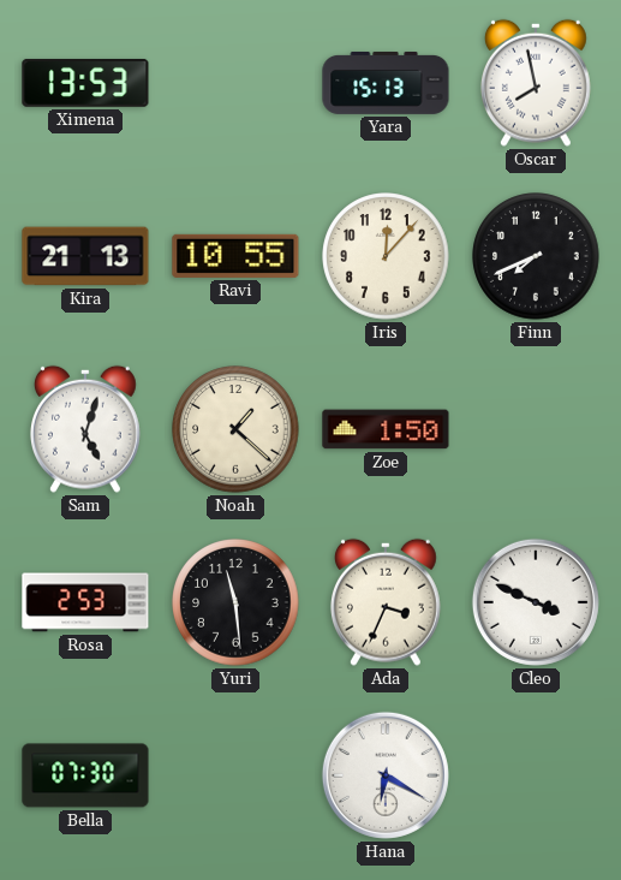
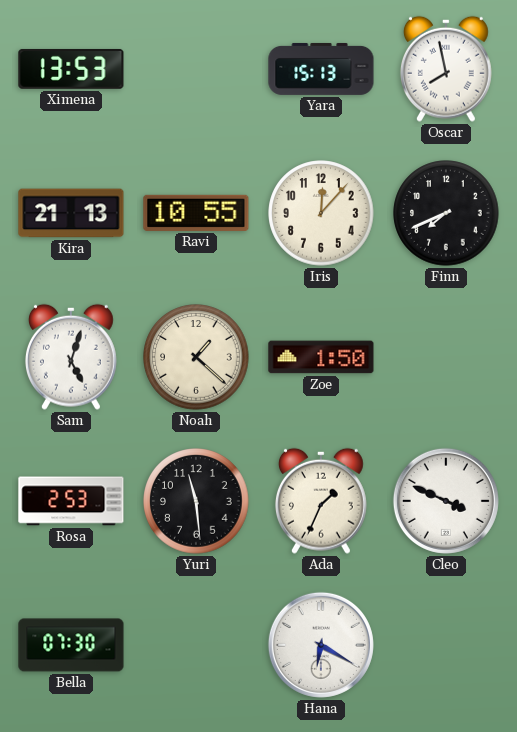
Ada: 3:34 -> 1:34
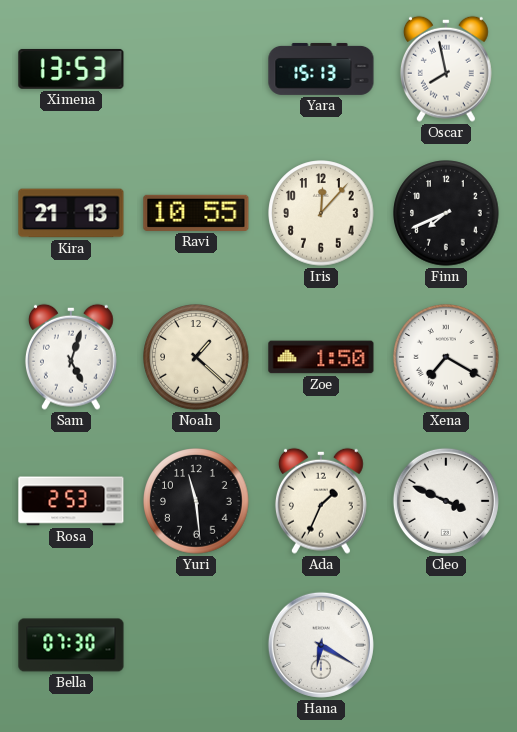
Xena: none -> 7:20
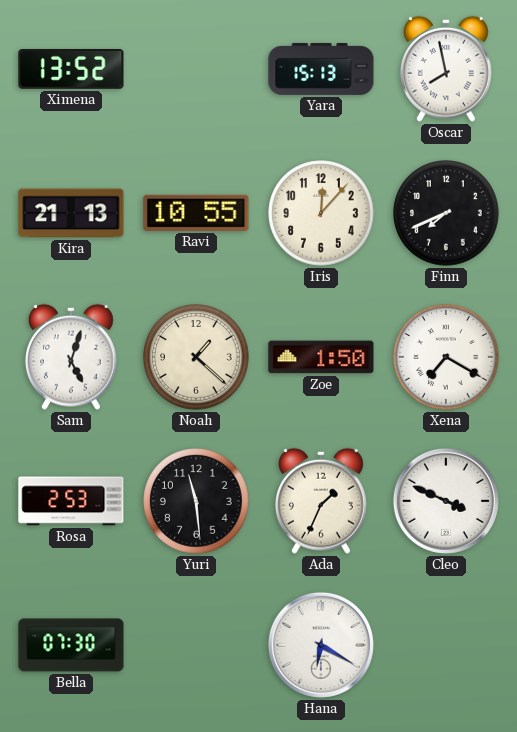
Ximena: 13:53 -> 13:52
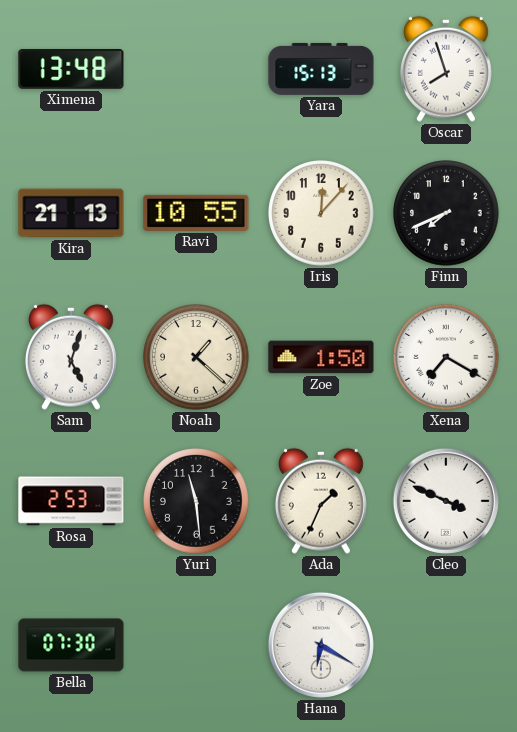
Ximena: 13:52 -> 13:48
Oscar: 7:58 -> 7:57
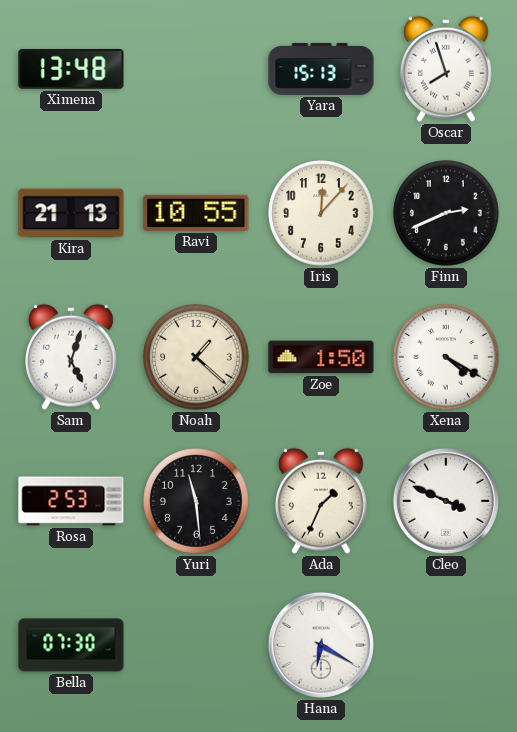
Finn: 7:41 -> 2:41
Xena: 7:20 -> 4:20
